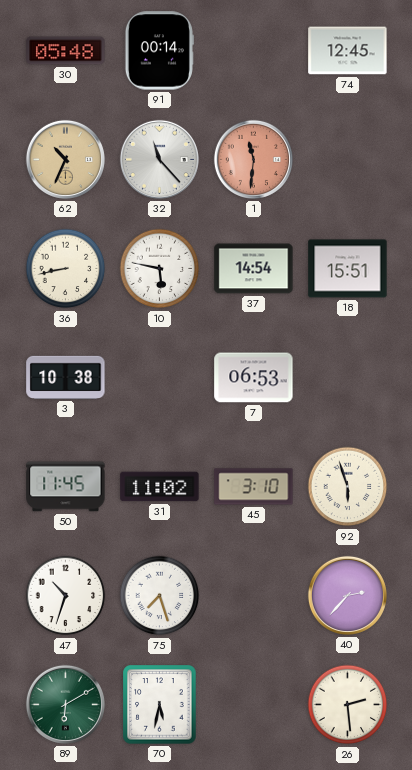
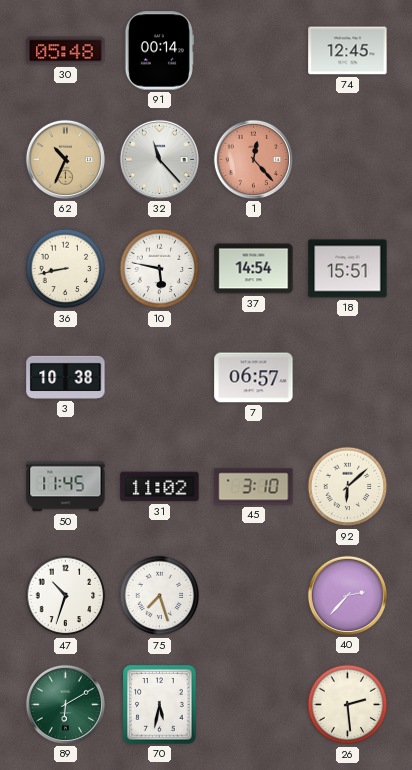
1: 11:31 -> 12:23
7: 06:53 -> 06:57
92: 5:57 -> 6:08
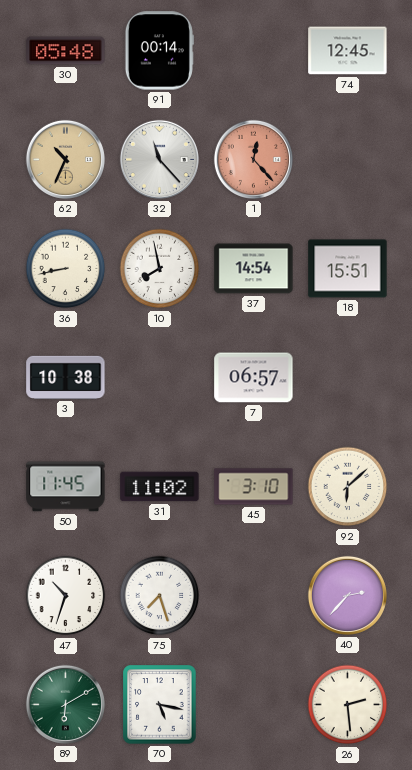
10: 5:47 -> 7:58
70: 5:32 -> 5:17
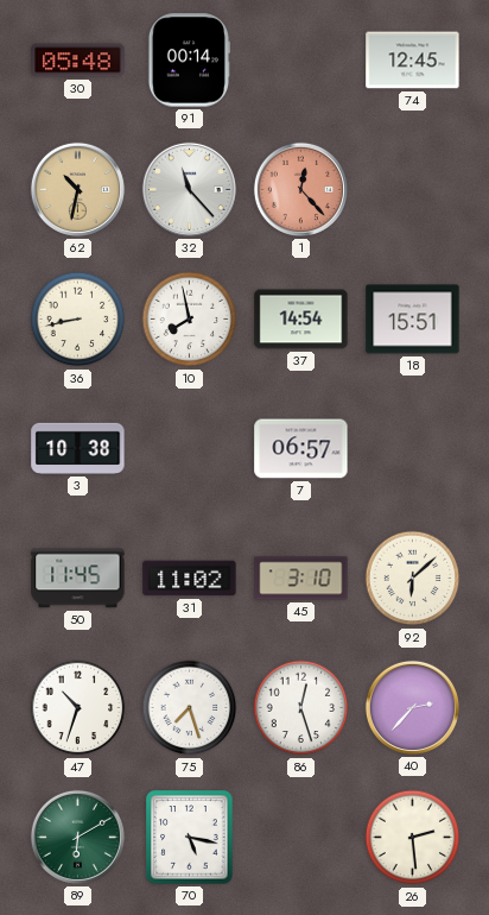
62: 10:34 -> 10:32
86: none -> 12:27
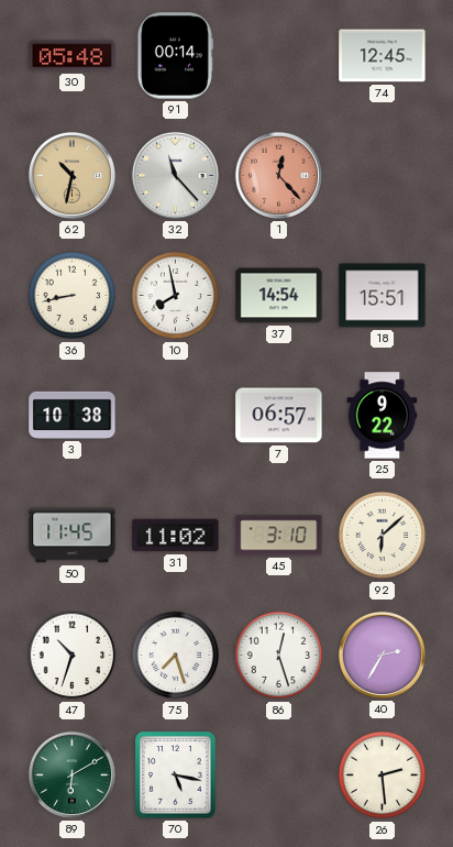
25: none -> 9:22
40: 2:37 -> 2:35
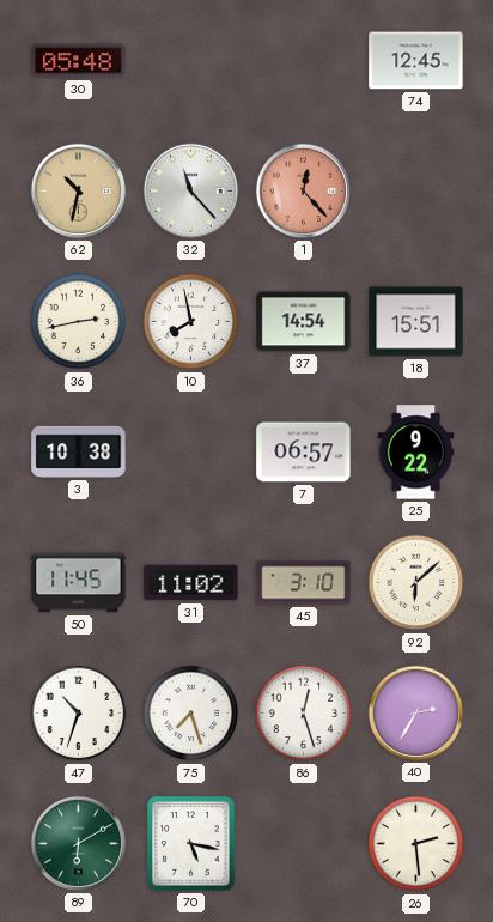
91: 00:14 -> none
36: 8:43 -> 2:43
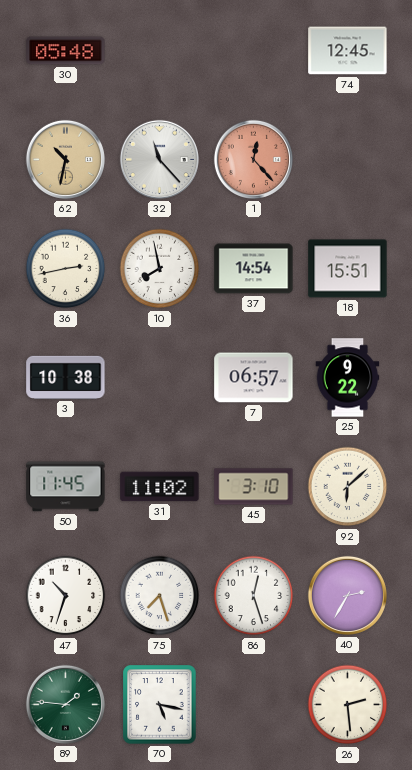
89: 6:10 -> 1:46
